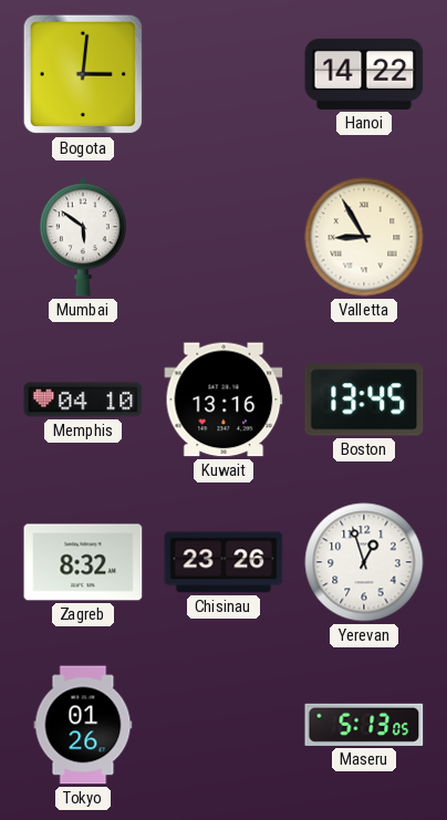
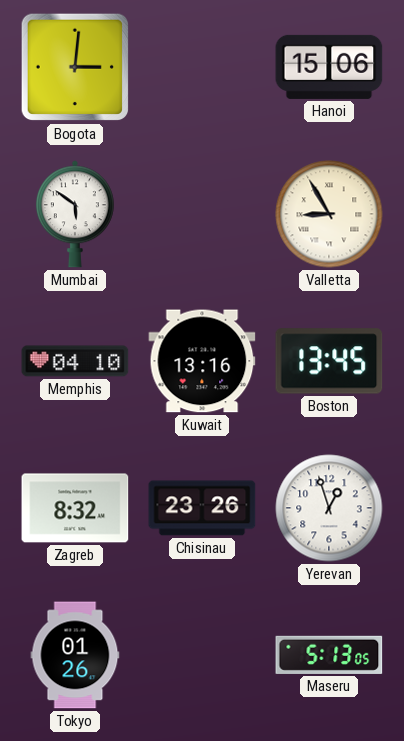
Hanoi: 14:22 -> 15:06
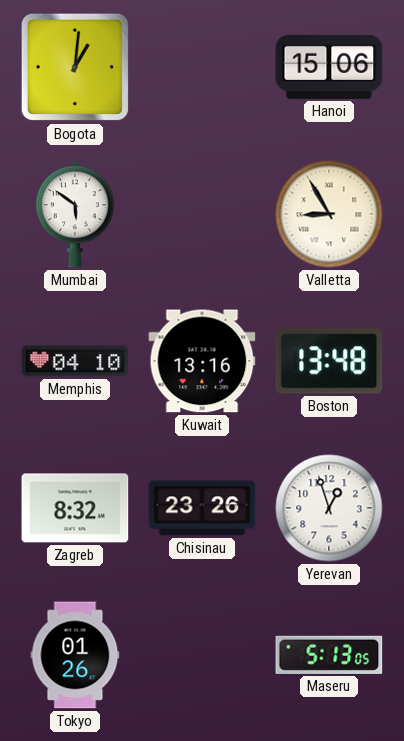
Bogota: 3:01 -> 1:01
Boston: 13:45 -> 13:48
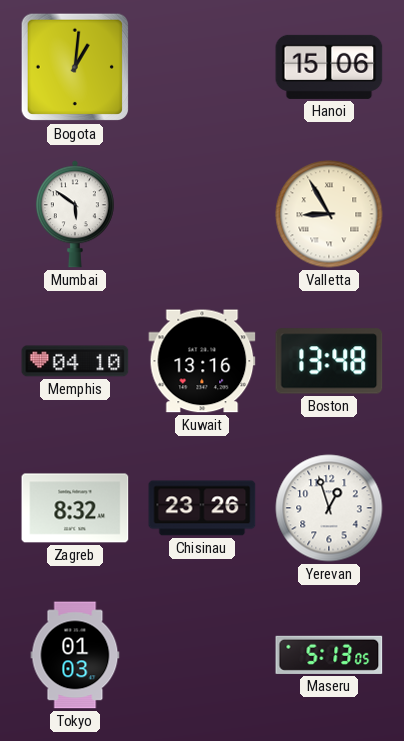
Tokyo: 01:26 -> 01:03
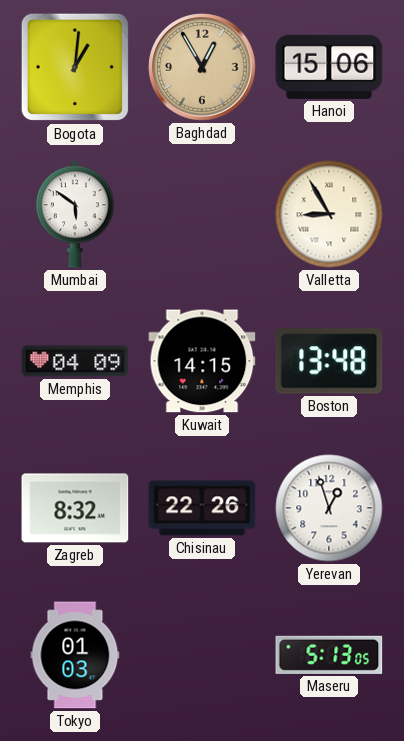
Baghdad: none -> 12:55
Memphis: 04:10 -> 04:09
Kuwait: 13:16 -> 14:15
Chisinau: 23:26 -> 22:26
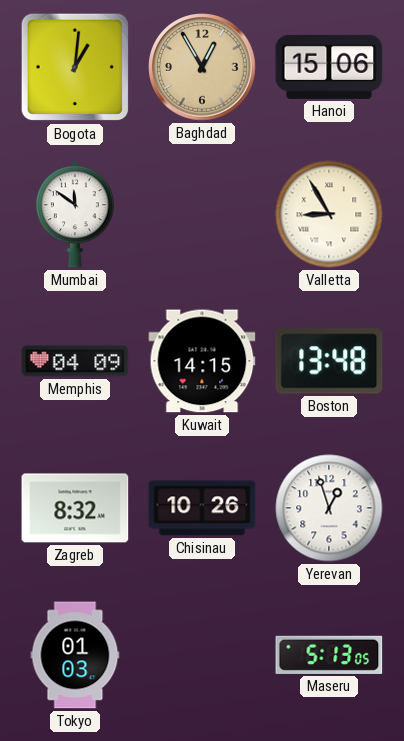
Mumbai: 5:51 -> 11:51
Chisinau: 22:26 -> 10:26
